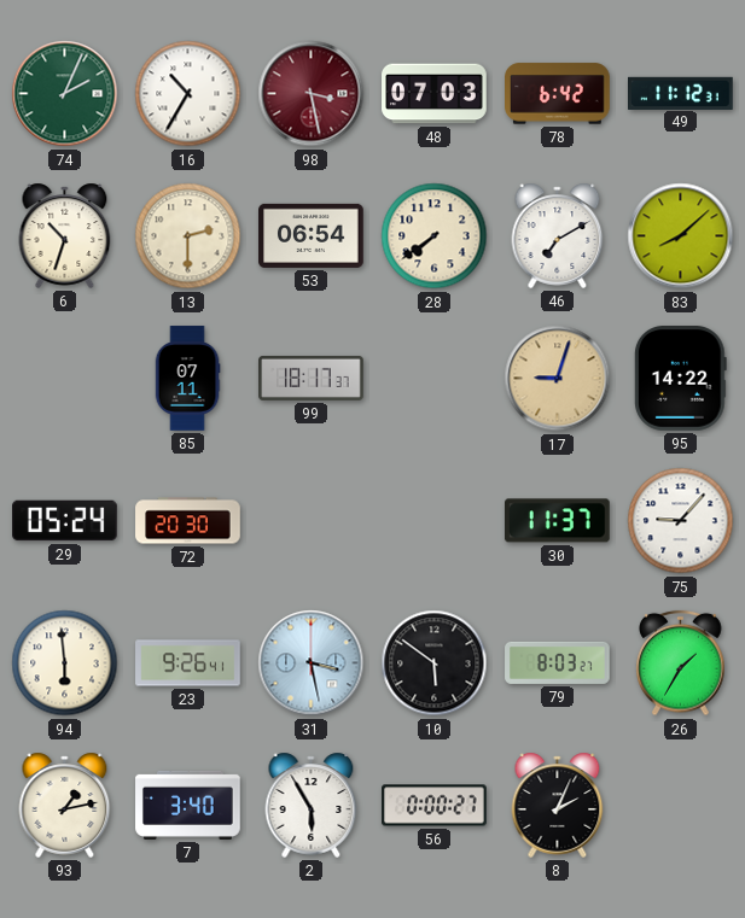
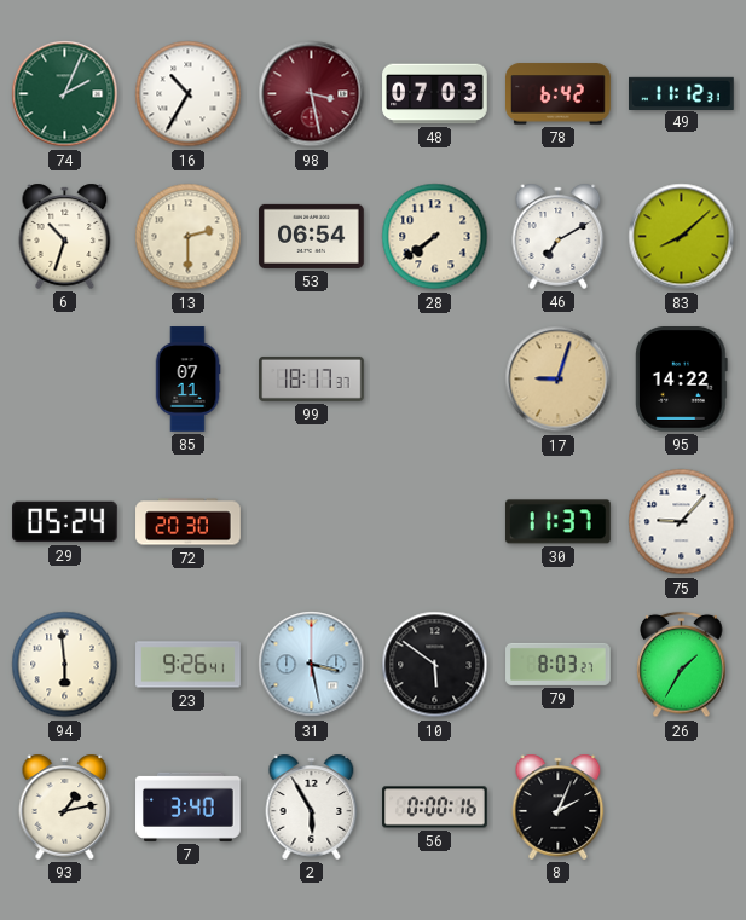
56: 0:00:27 -> 0:00:16
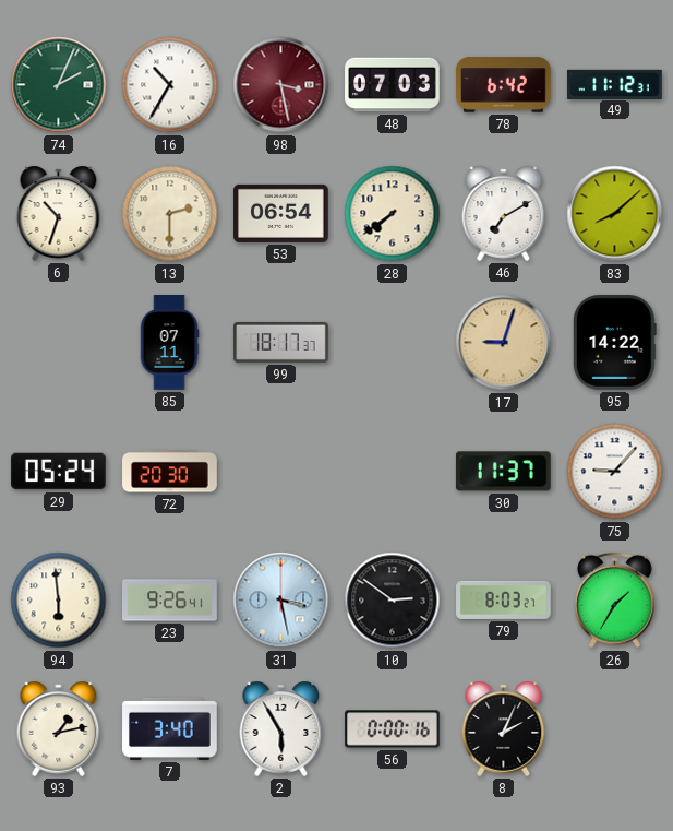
10: 5:51 -> 2:51
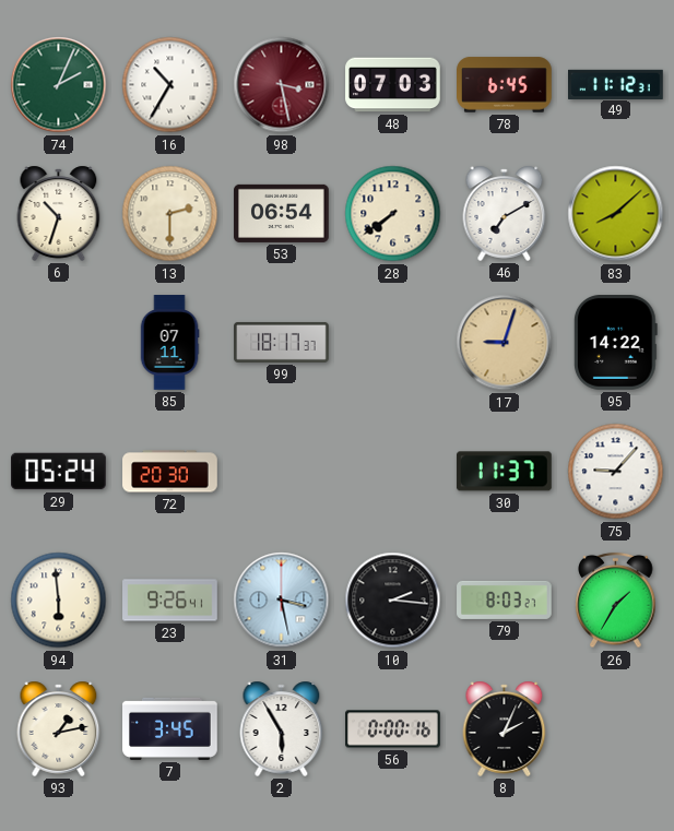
78: 6:42 -> 6:45
10: 2:51 -> 2:16
7: 3:40 -> 3:45
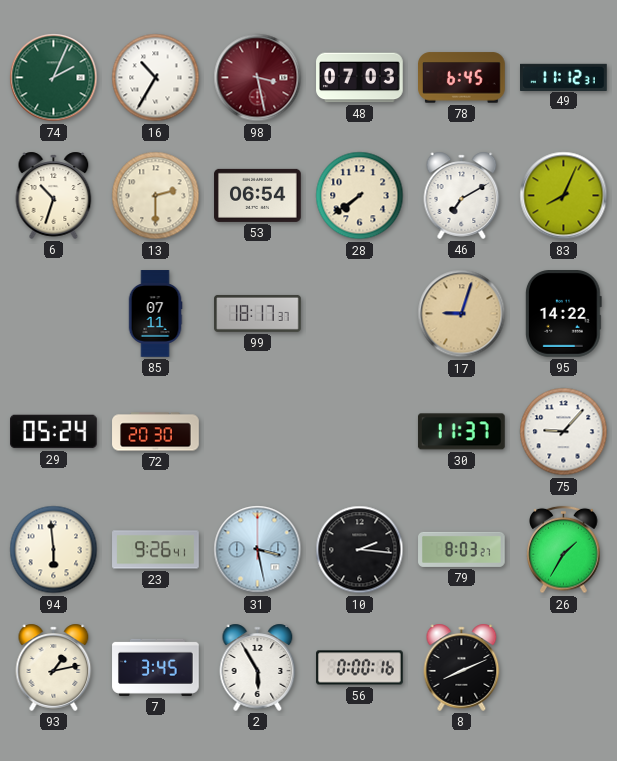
83: 8:08 -> 8:04
8: 2:04 -> 8:11
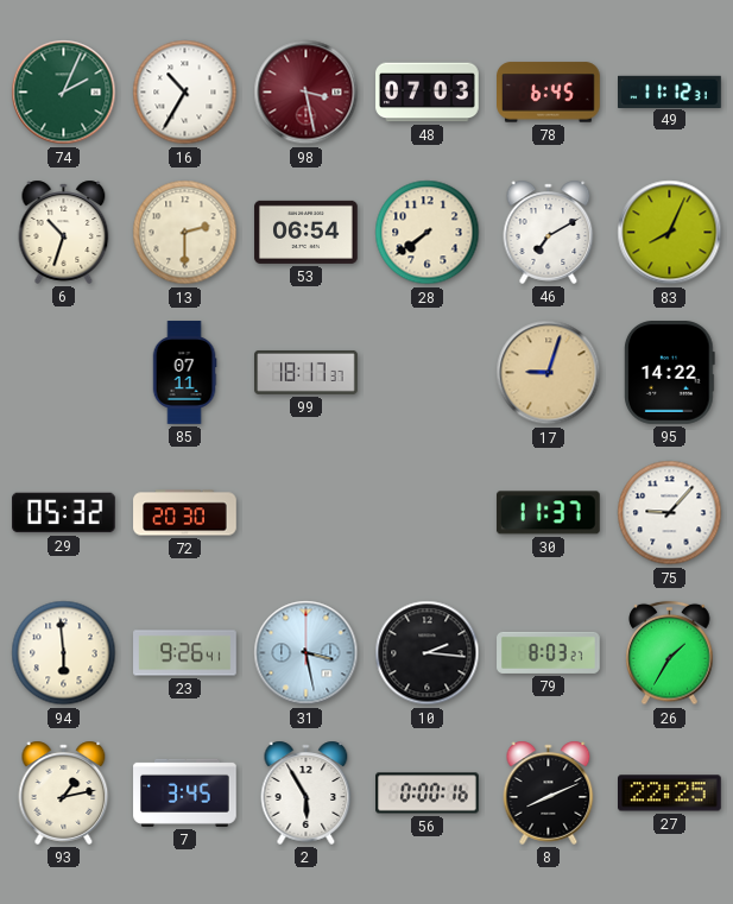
29: 05:24 -> 05:32
27: none -> 22:25
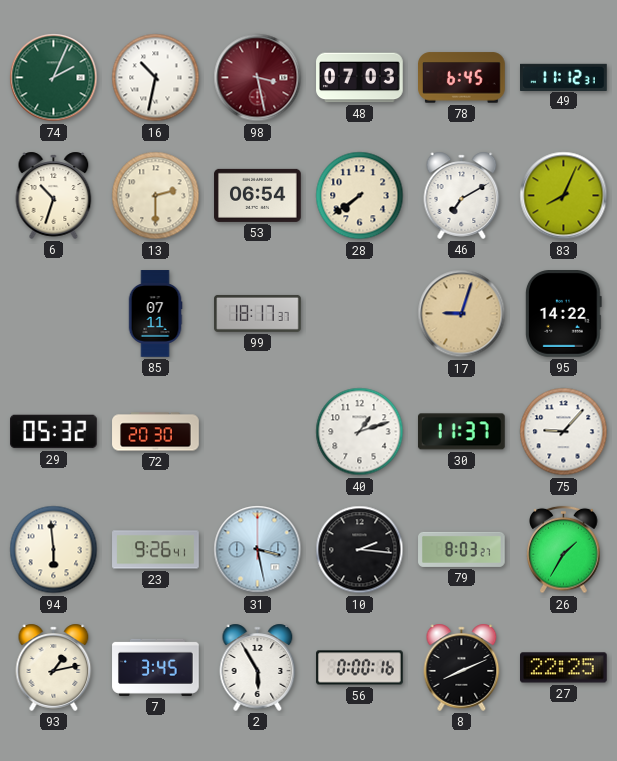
16: 10:35 -> 10:32
40: none -> 1:12
